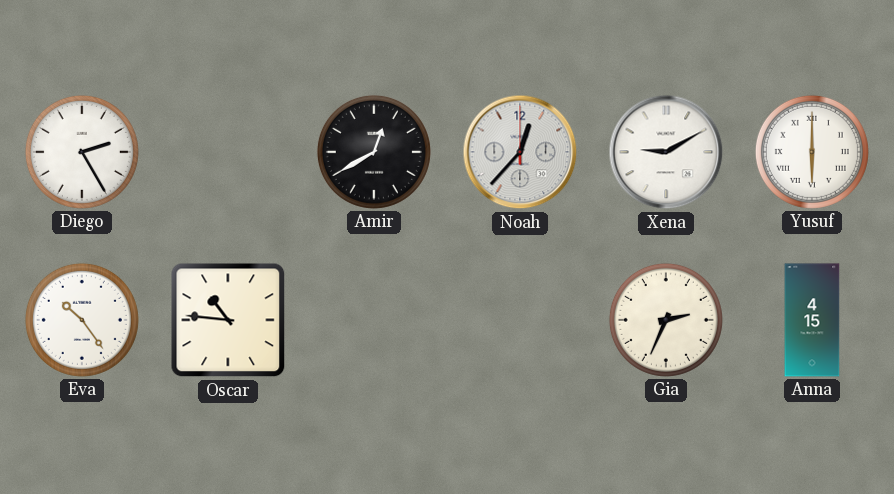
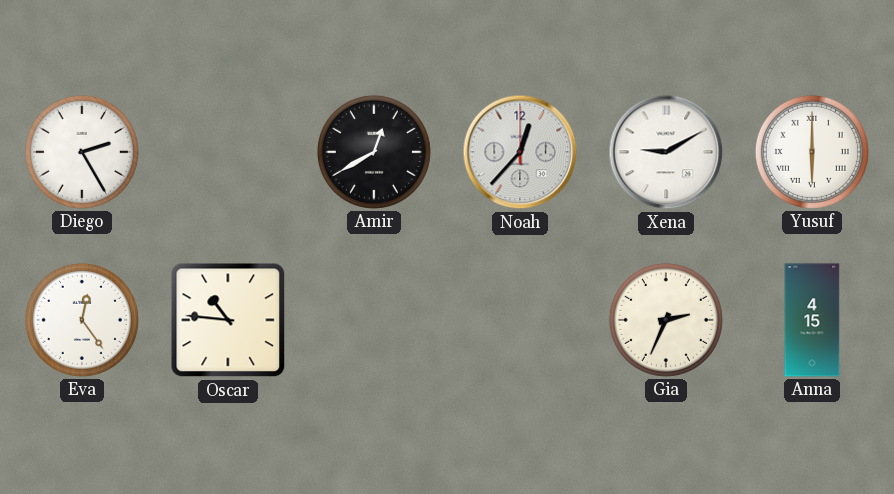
Eva: 10:24 -> 12:24
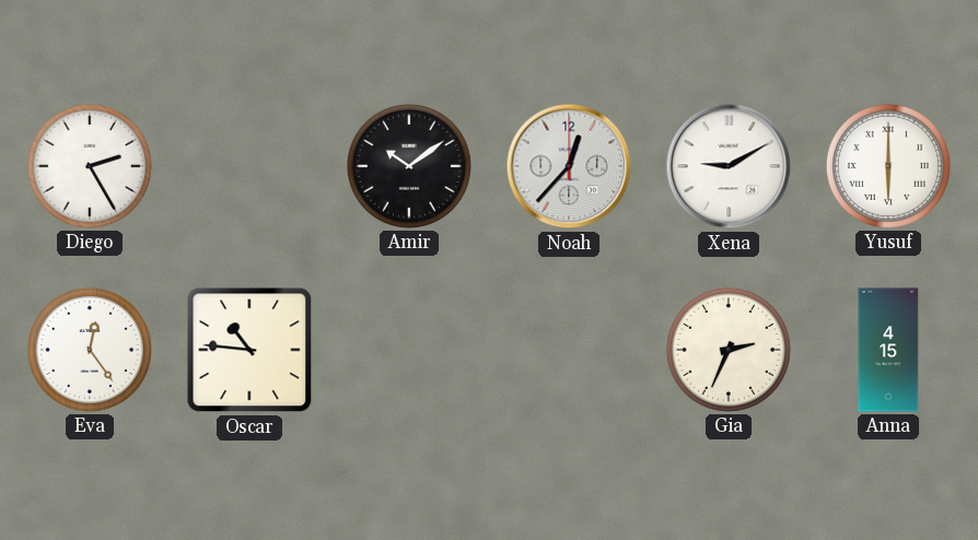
Amir: 12:40 -> 10:09
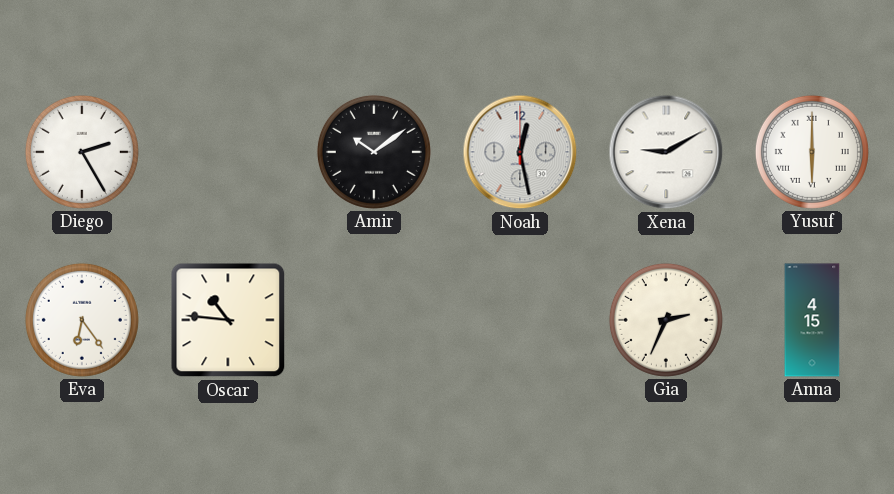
Noah: 12:37 -> 12:28
Eva: 12:24 -> 6:24
